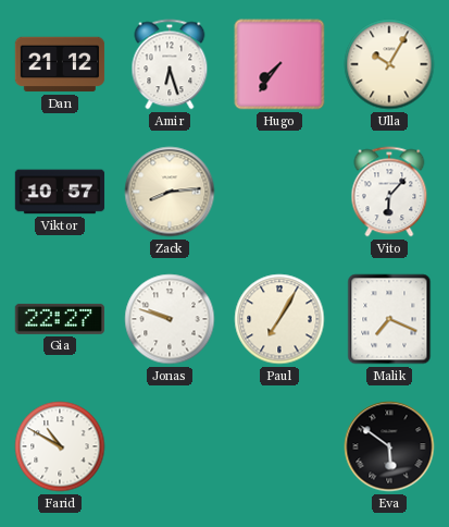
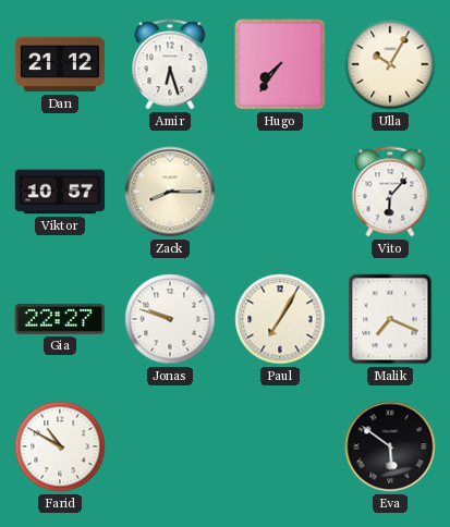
Zack: 8:14 -> 8:15
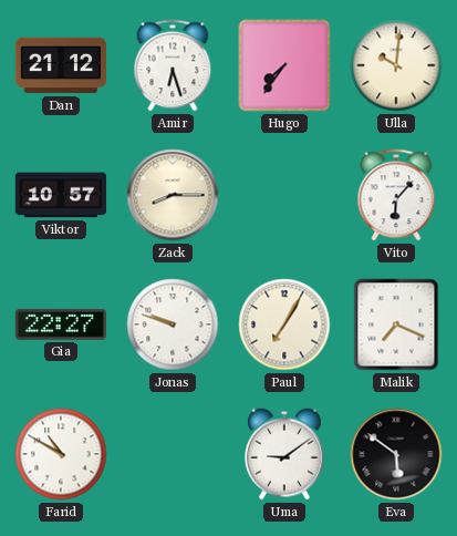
Ulla: 10:05 -> 10:01
Uma: none -> 9:09
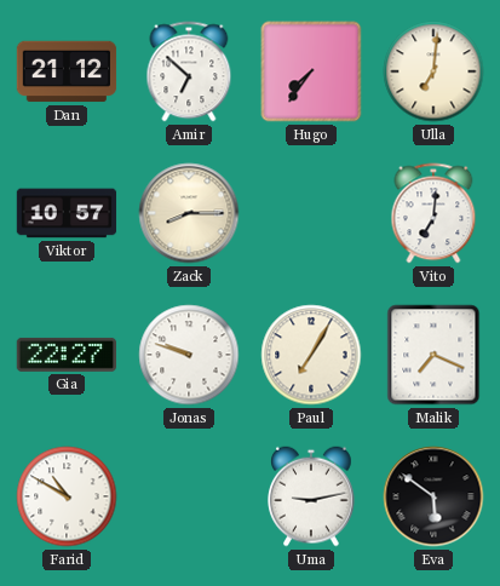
Amir: 6:27 -> 6:52
Ulla: 10:01 -> 7:01
Vito: 6:07 -> 7:01
Uma: 9:09 -> 9:13
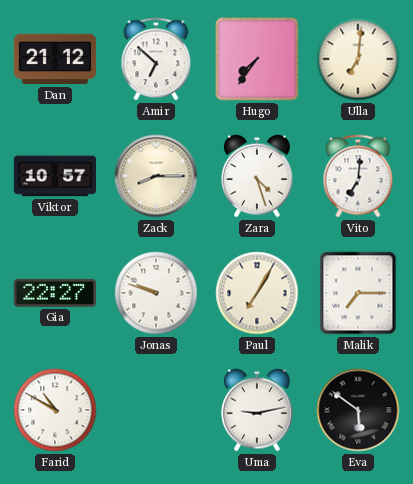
Zara: none -> 4:27
Malik: 7:19 -> 7:15
